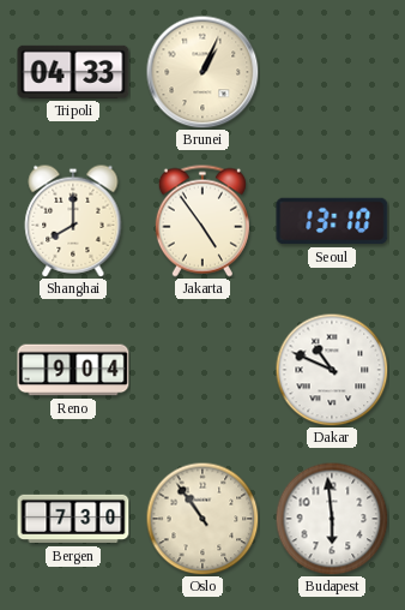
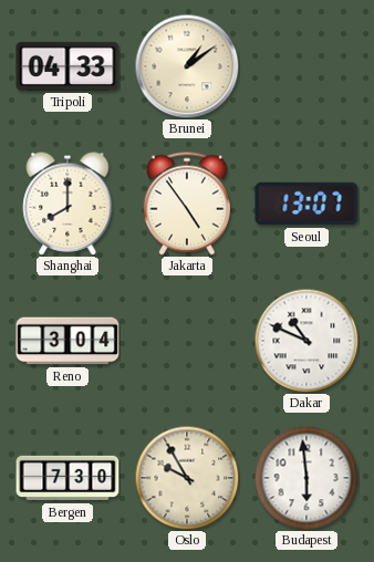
Brunei: 1:04 -> 1:09
Seoul: 13:10 -> 13:07
Reno: 9:04 -> 3:04
Oslo: 10:54 -> 9:55
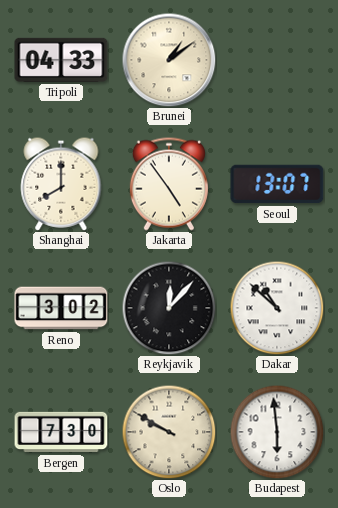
Reno: 3:04 -> 3:02
Reykjavik: none -> 12:07
Dakar: 10:49 -> 10:52
Oslo: 9:55 -> 9:50
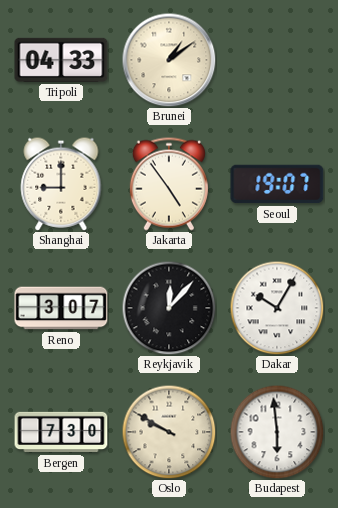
Shanghai: 8:00 -> 9:00
Seoul: 13:07 -> 19:07
Reno: 3:02 -> 3:07
Dakar: 10:52 -> 10:05
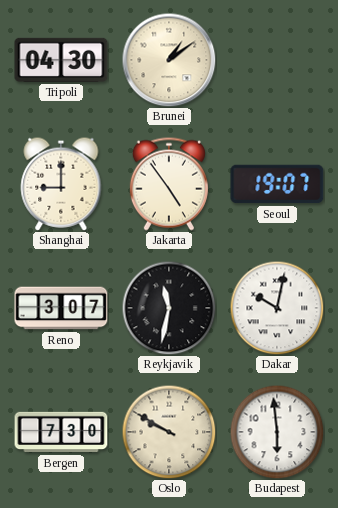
Tripoli: 04:33 -> 04:30
Reykjavik: 12:07 -> 11:32
Dakar: 10:05 -> 10:02
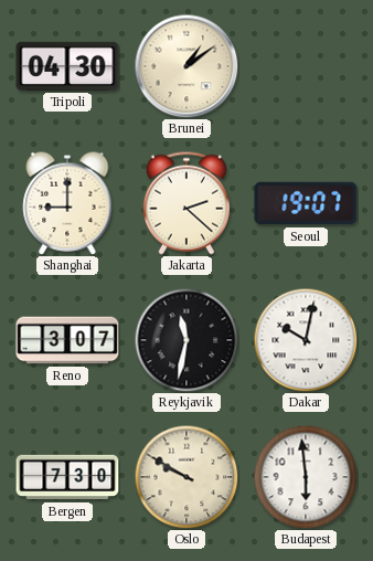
Jakarta: 4:54 -> 2:22
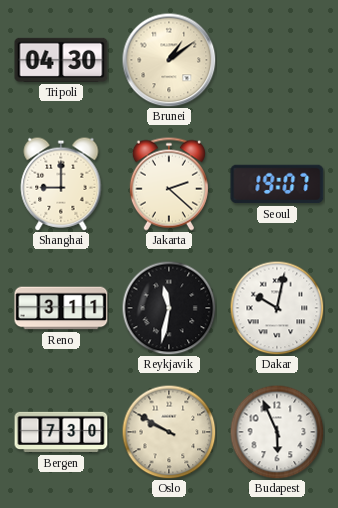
Reno: 3:07 -> 3:11
Budapest: 5:59 -> 5:56
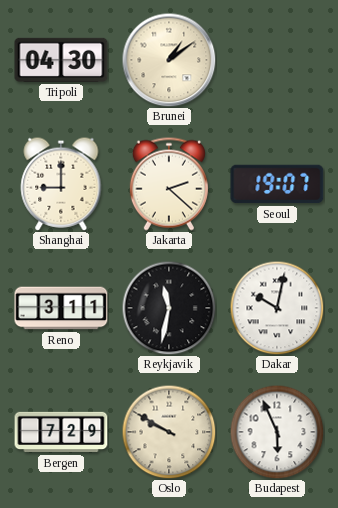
Bergen: 7:30 -> 7:29
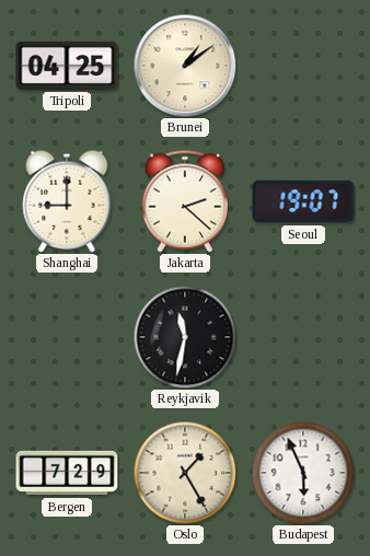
Tripoli: 04:30 -> 04:25
Reno: 3:11 -> none
Dakar: 10:02 -> none
Oslo: 9:50 -> 1:25
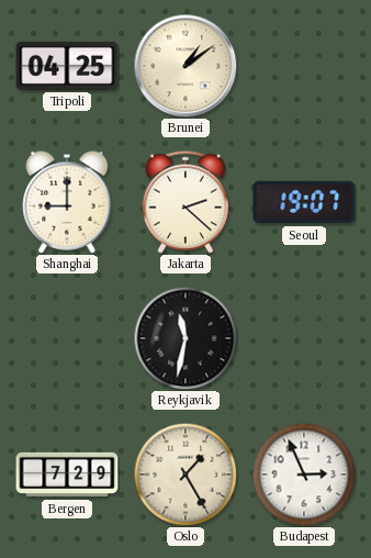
Budapest: 5:56 -> 2:56
